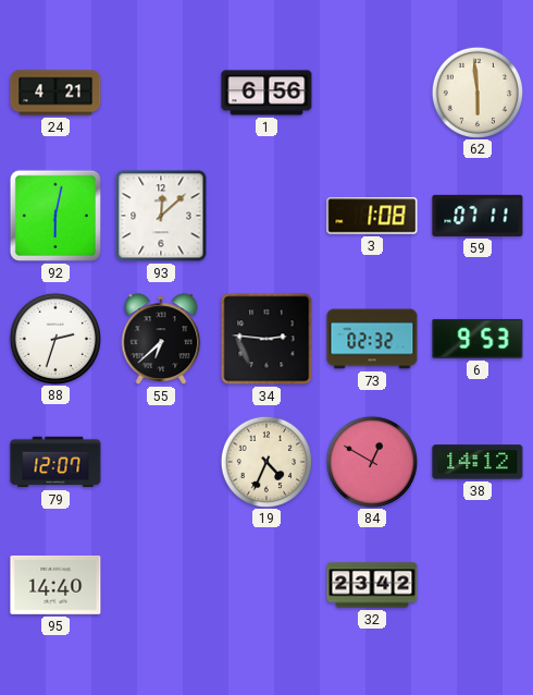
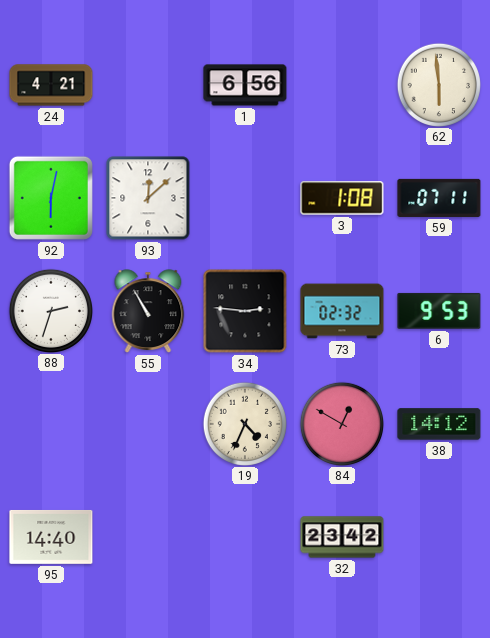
55: 6:38 -> 10:55
79: 12:07 -> none
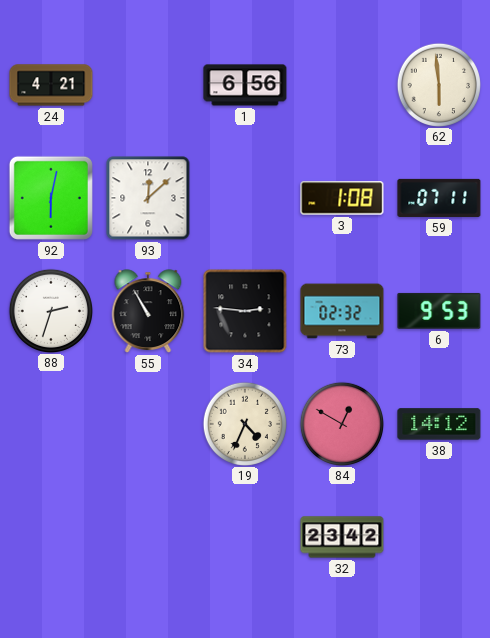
95: 14:40 -> none
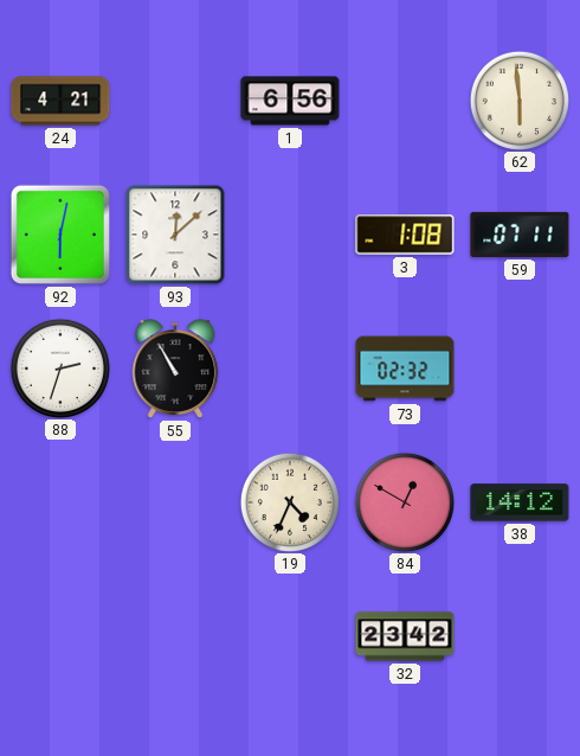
34: 2:46 -> none
6: 9:53 -> none
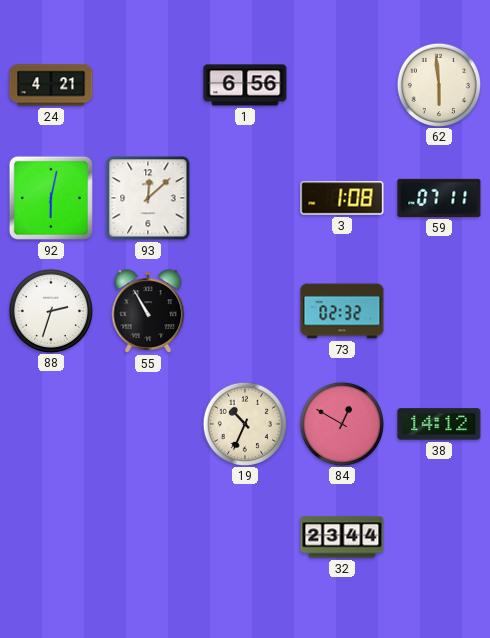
19: 4:34 -> 10:34
32: 23:42 -> 23:44
